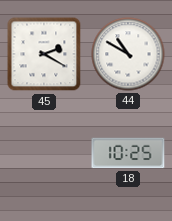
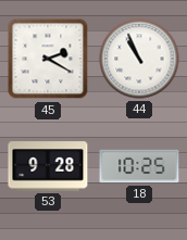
44: 10:50 -> 10:56
53: none -> 9:28
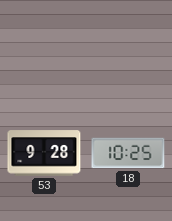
45: 2:20 -> none
44: 10:56 -> none
